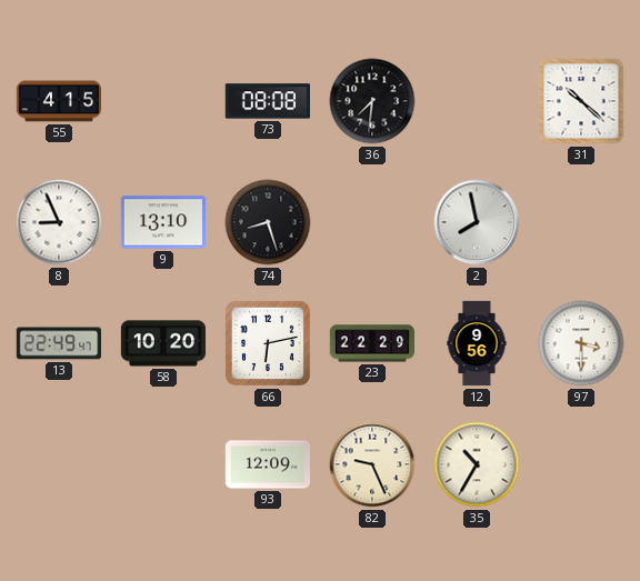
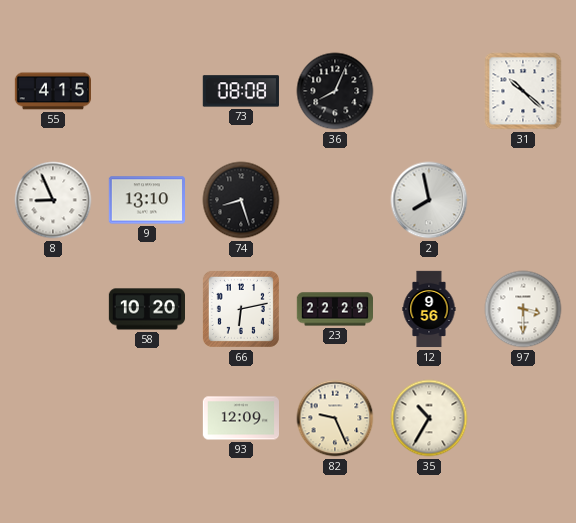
36: 7:31 -> 8:04
13: 22:49 -> none
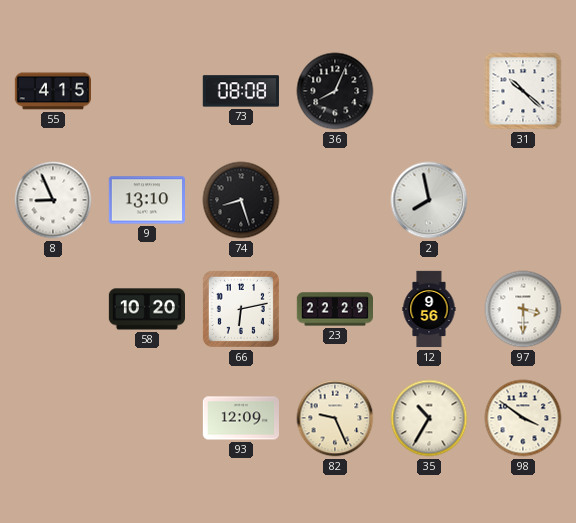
98: none -> 3:51
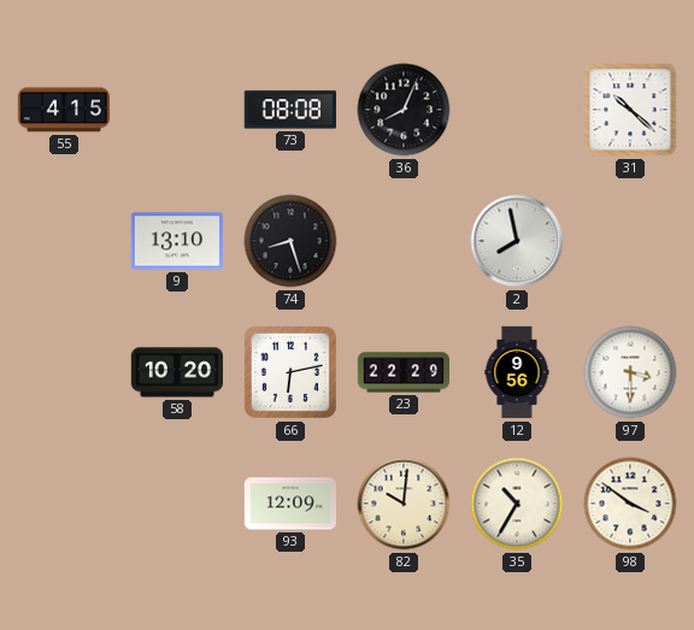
8: 8:56 -> none
82: 9:26 -> 10:01
